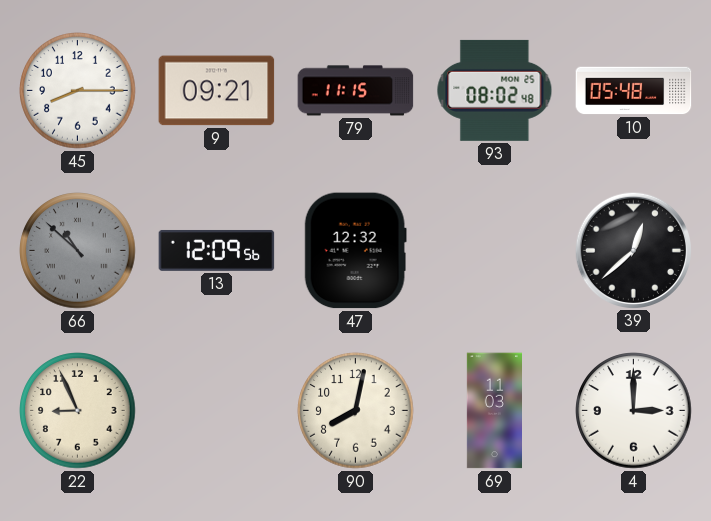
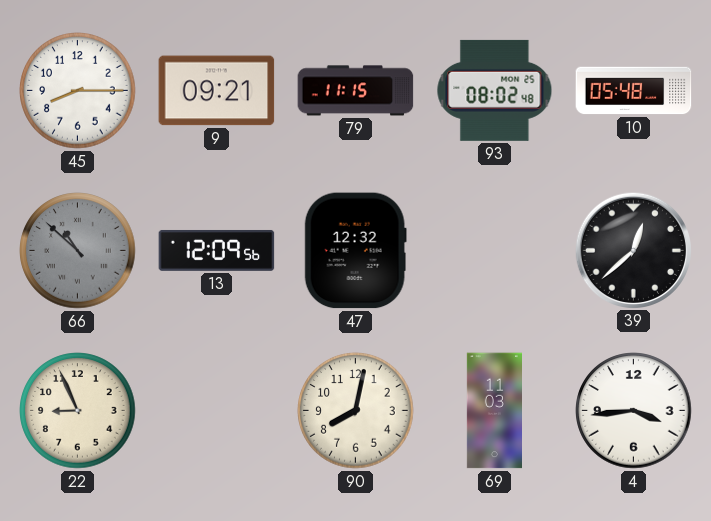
4: 3:00 -> 3:44
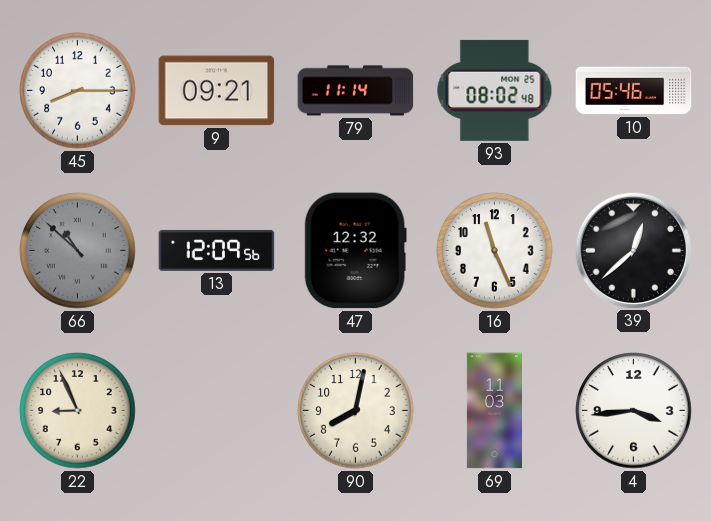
79: 11:15 -> 11:14
10: 05:48 -> 05:46
16: none -> 11:26
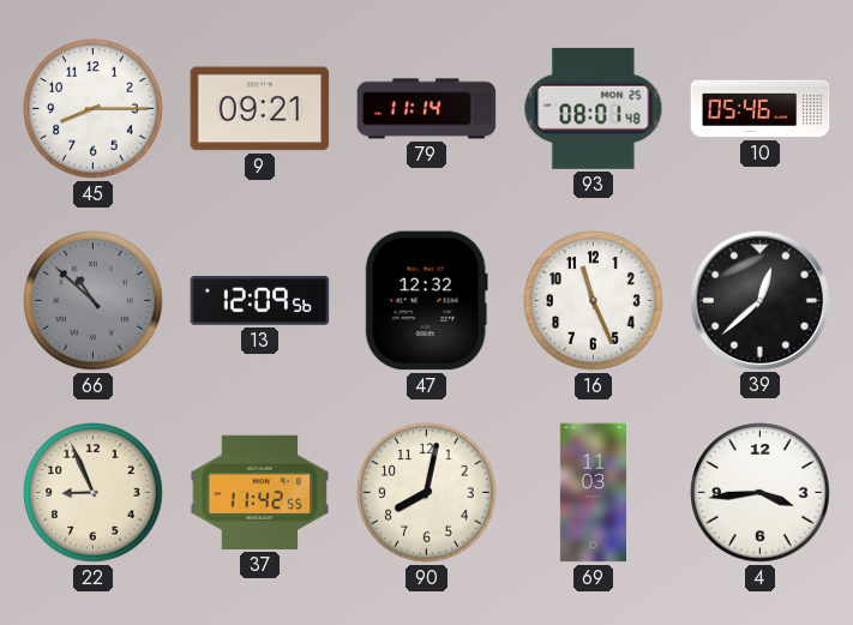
93: 08:02 -> 08:01
37: none -> 11:42
